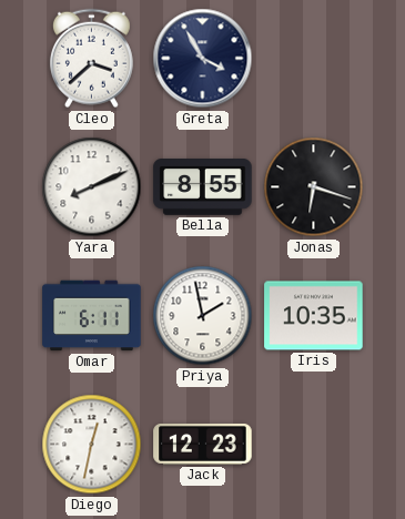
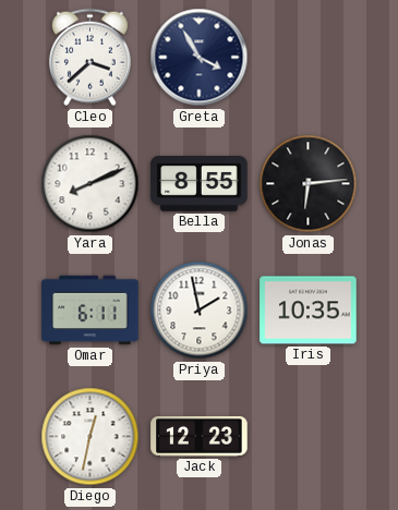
Jonas: 6:18 -> 6:14
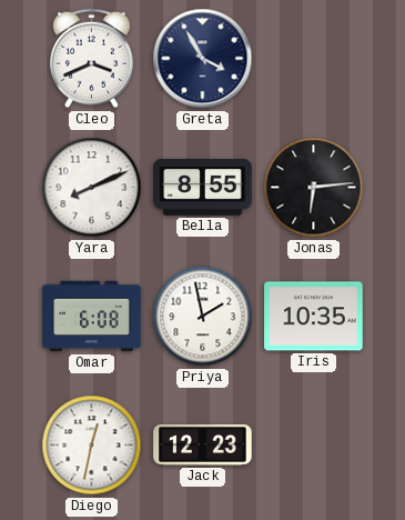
Cleo: 3:38 -> 3:41
Omar: 6:11 -> 6:08
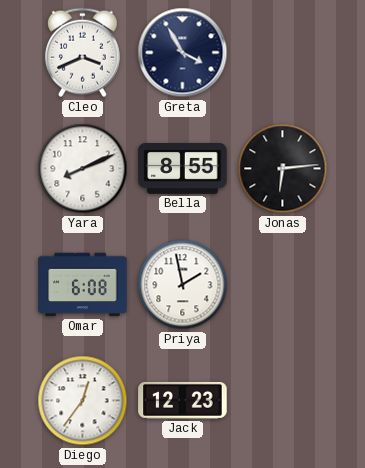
Iris: 10:35 -> none
Diego: 12:32 -> 12:36
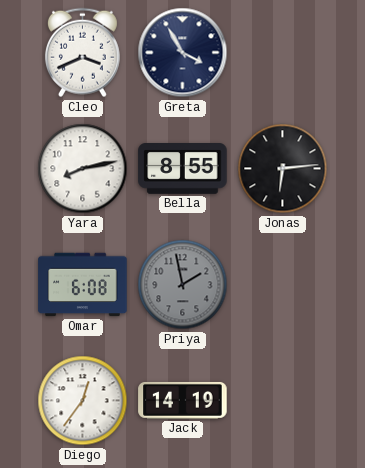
Yara: 8:11 -> 8:13
Priya dial: white -> grey
Jack: 12:23 -> 14:19
